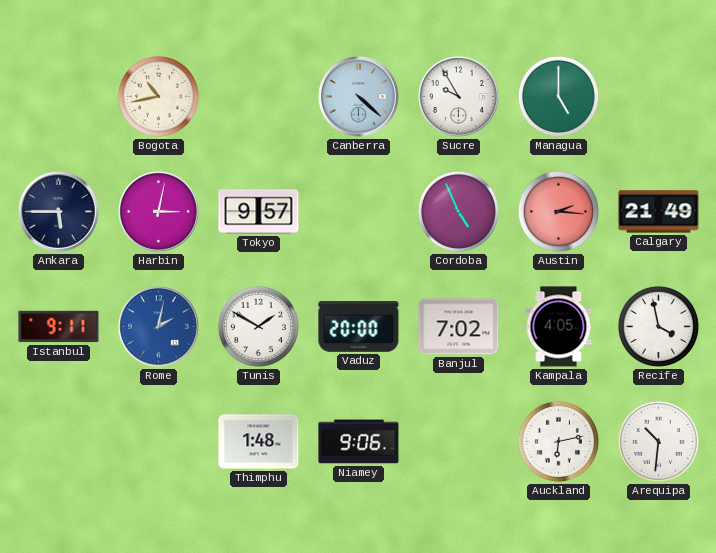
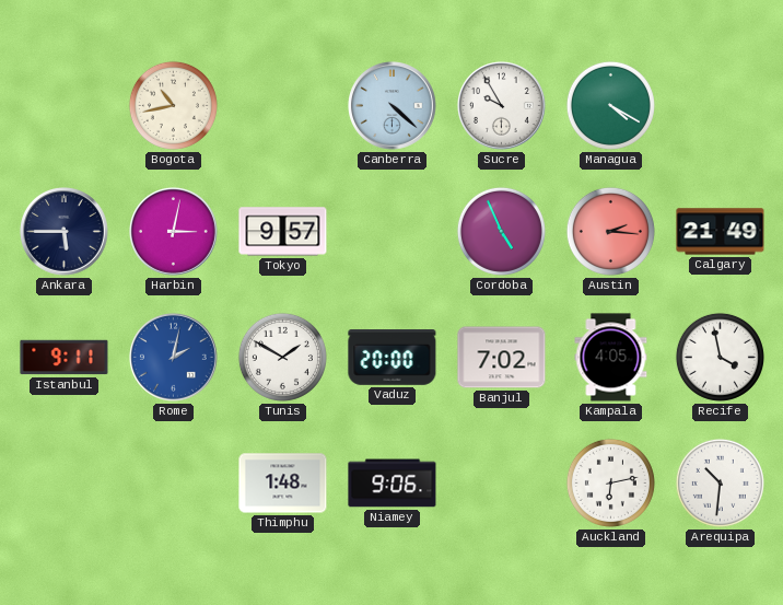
Managua: 5:00 -> 4:20
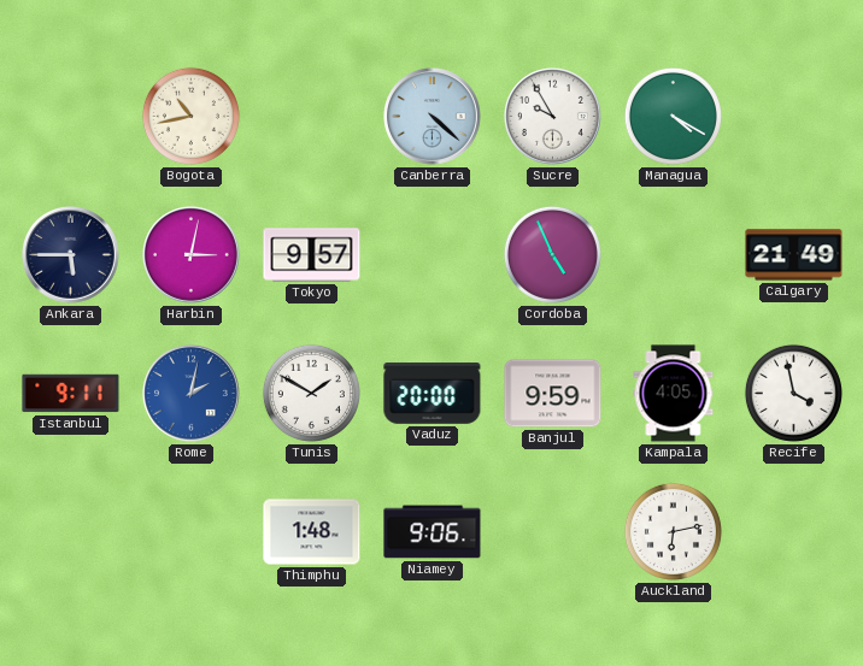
Austin: 2:16 -> none
Banjul: 7:02 -> 9:59
Arequipa: 10:31 -> none
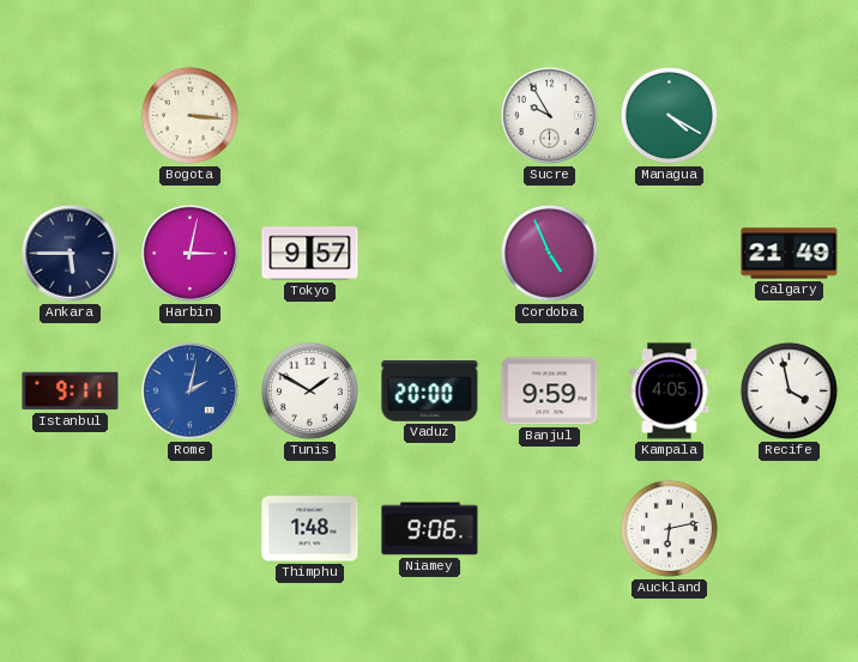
Bogota: 10:43 -> 3:16
Canberra: 4:22 -> none
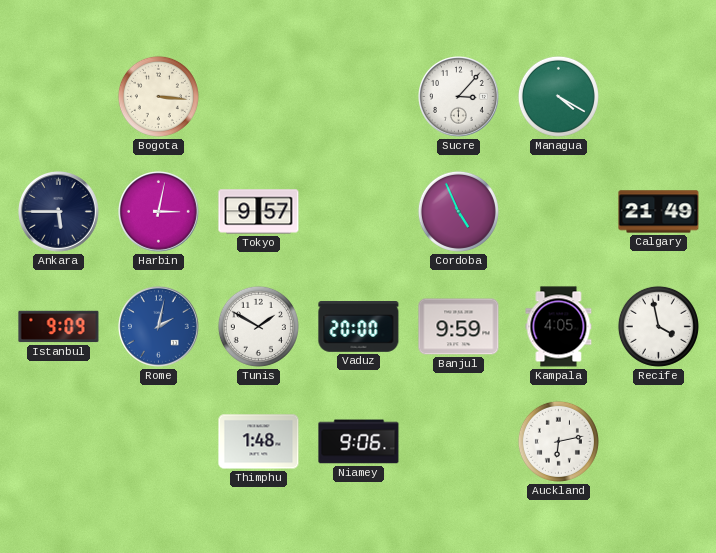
Sucre: 9:55 -> 3:07
Istanbul: 9:11 -> 9:09
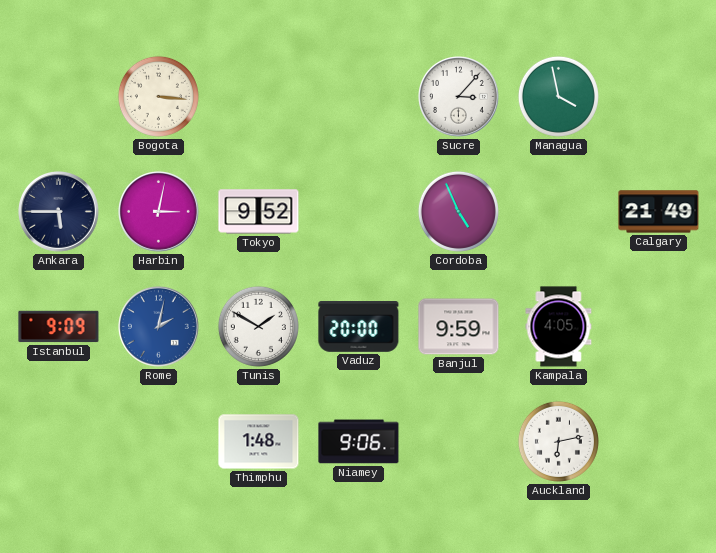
Managua: 4:20 -> 3:58
Tokyo: 9:57 -> 9:52
Recife: 3:58 -> none
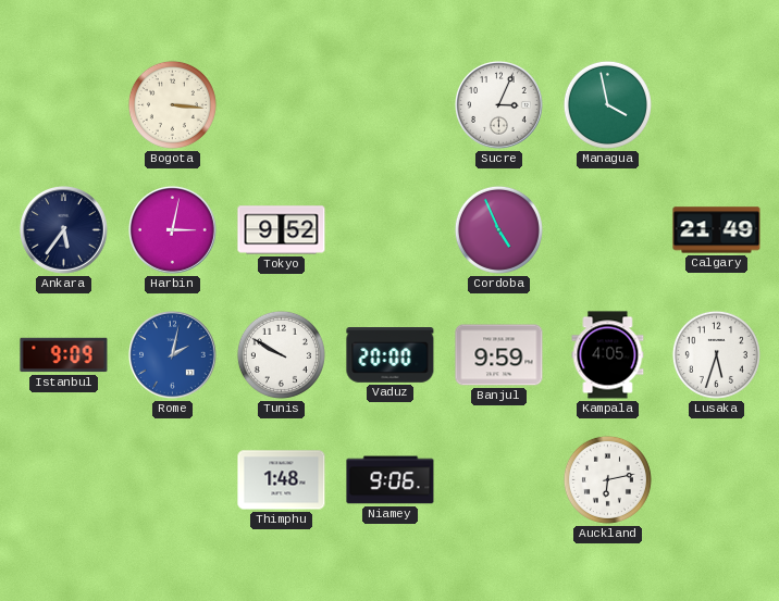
Sucre: 3:07 -> 3:04
Ankara: 5:45 -> 5:36
Tunis: 1:50 -> 9:50
Lusaka: none -> 5:33
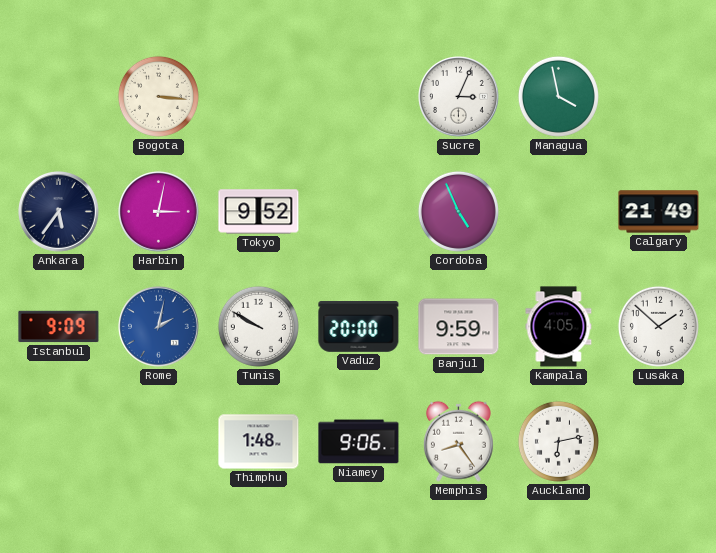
Lusaka: 5:33 -> 1:52
Memphis: none -> 8:24
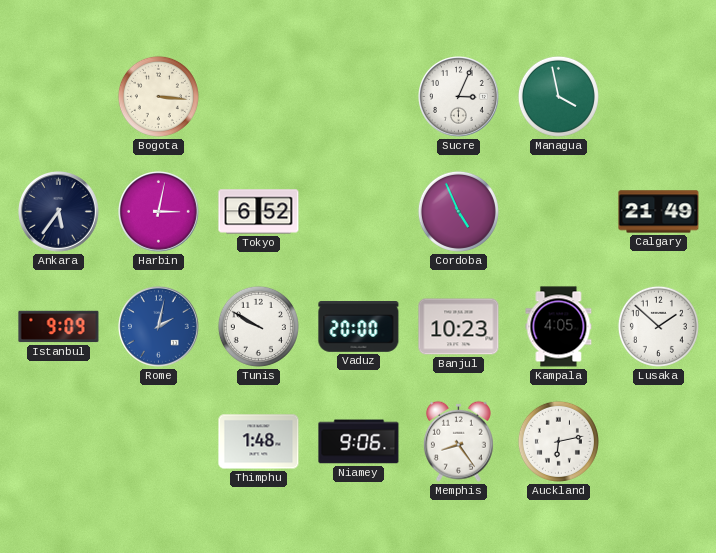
Tokyo: 9:52 -> 6:52
Banjul: 9:59 -> 10:23
